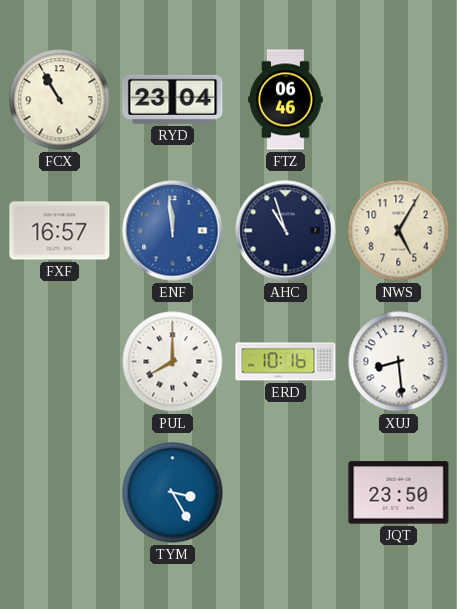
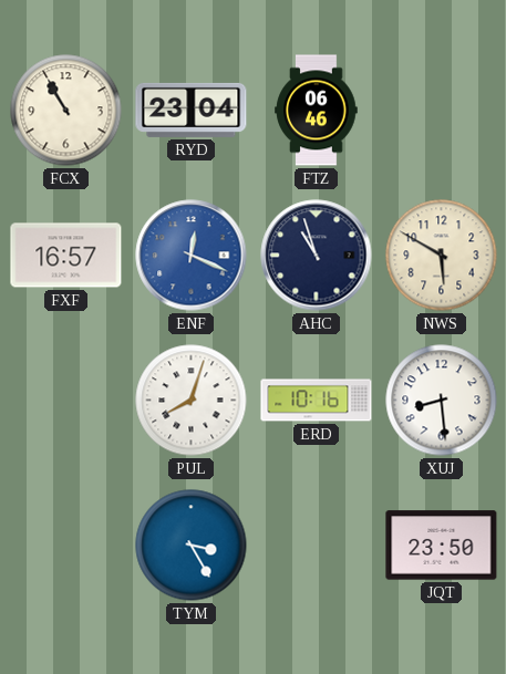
ENF: 11:59 -> 12:19
NWS: 5:05 -> 5:50
PUL: 8:00 -> 8:03
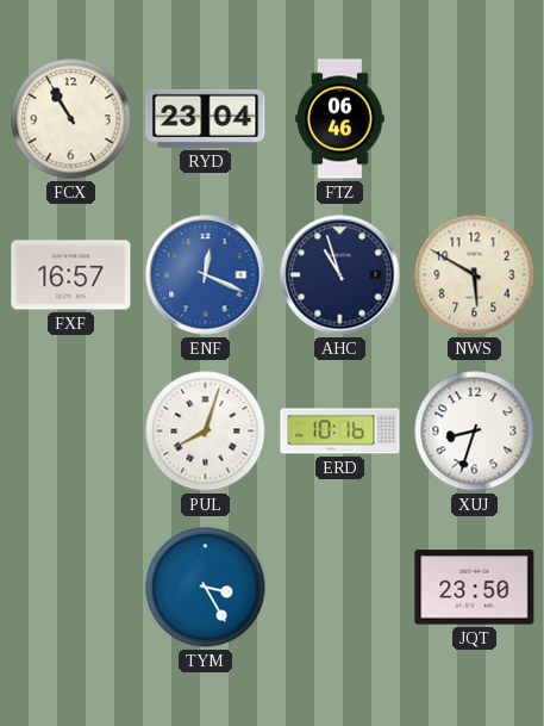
XUJ: 8:29 -> 8:33
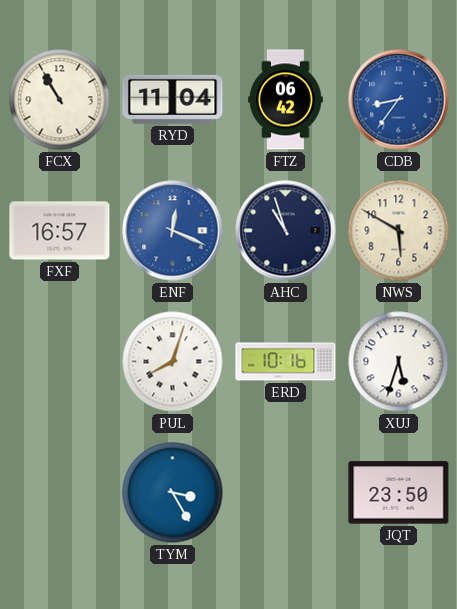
RYD: 23:04 -> 11:04
FTZ: 06:46 -> 06:42
CDB: none -> 8:36
XUJ: 8:33 -> 5:33
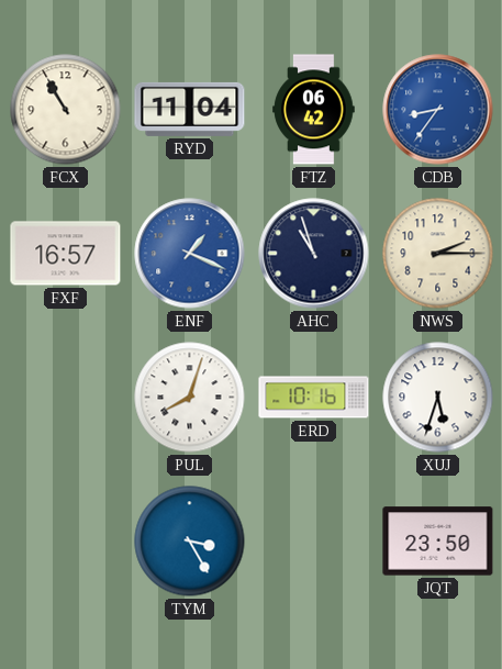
ENF: 12:19 -> 1:19
NWS: 5:50 -> 2:15
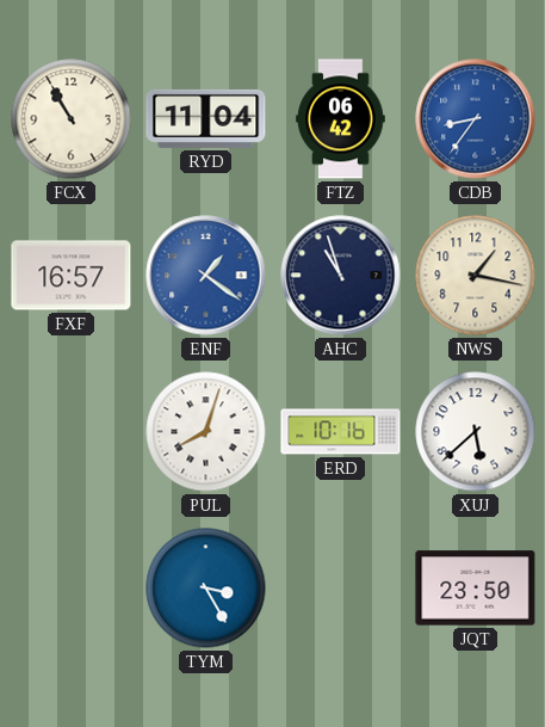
ENF: 1:19 -> 1:21
NWS: 2:15 -> 1:17
XUJ: 5:33 -> 5:38
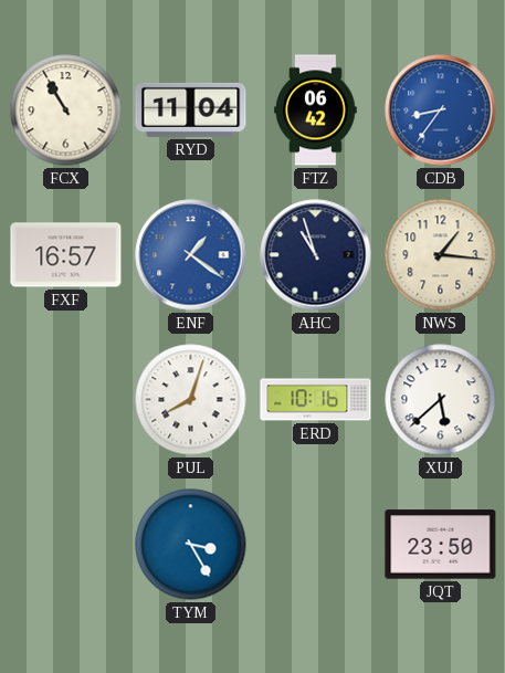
NWS: 1:17 -> 1:16
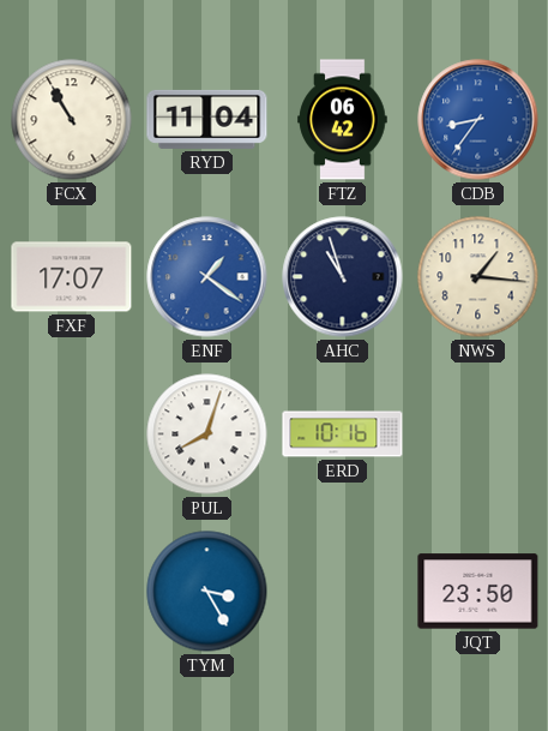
FXF: 16:57 -> 17:07
XUJ: 5:38 -> none
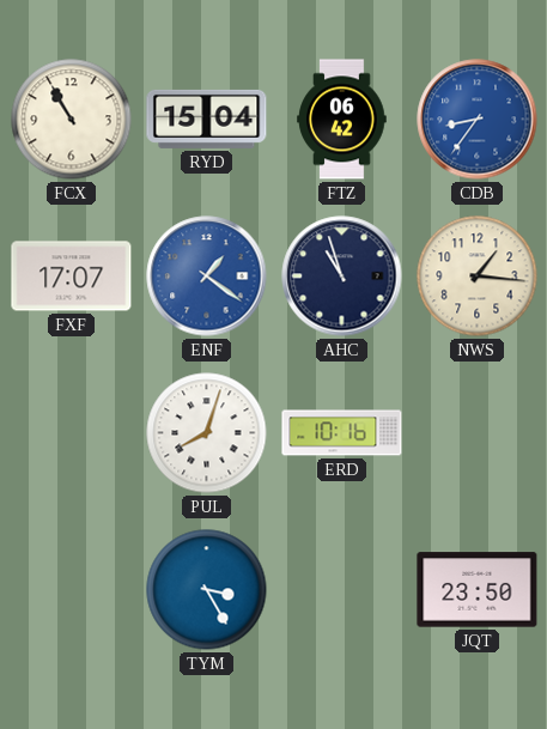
RYD: 11:04 -> 15:04
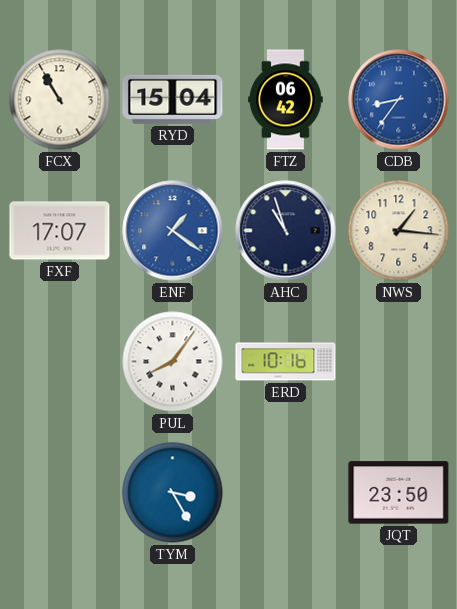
PUL: 8:03 -> 8:06
